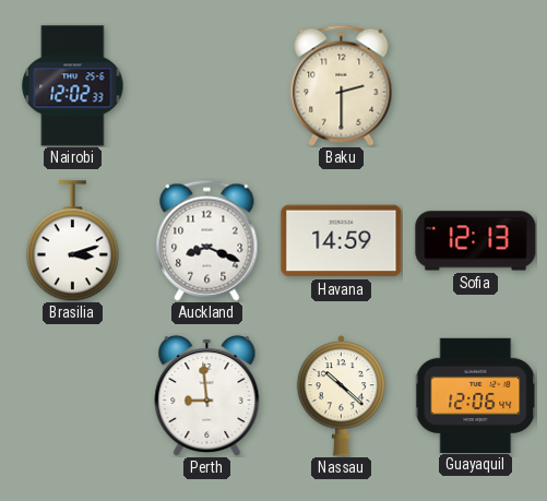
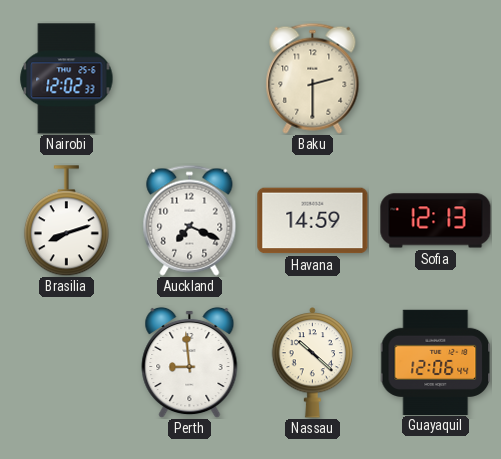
Brasilia: 3:12 -> 8:12
Auckland: 8:19 -> 7:19
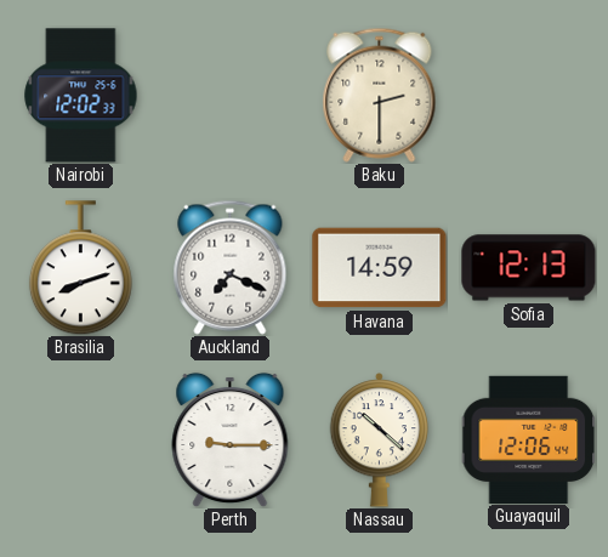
Perth: 8:59 -> 9:15
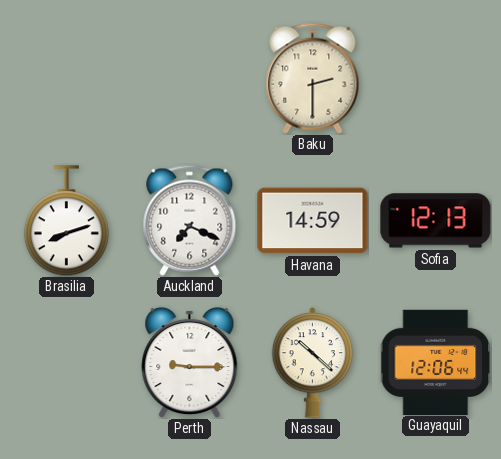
Nairobi: 12:02 -> none
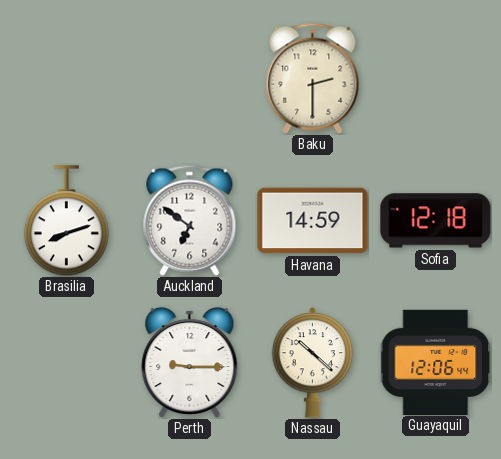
Auckland: 7:19 -> 6:51
Sofia: 12:13 -> 12:18
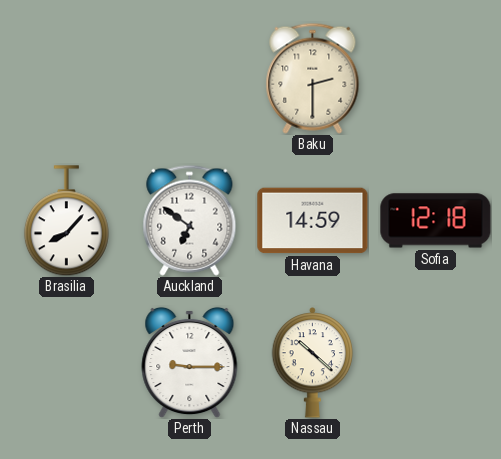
Brasilia: 8:12 -> 8:07
Guayaquil: 12:06 -> none
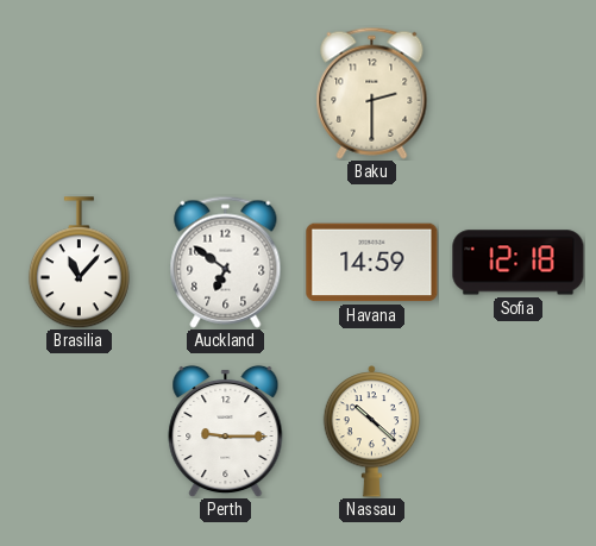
Brasilia: 8:07 -> 11:07
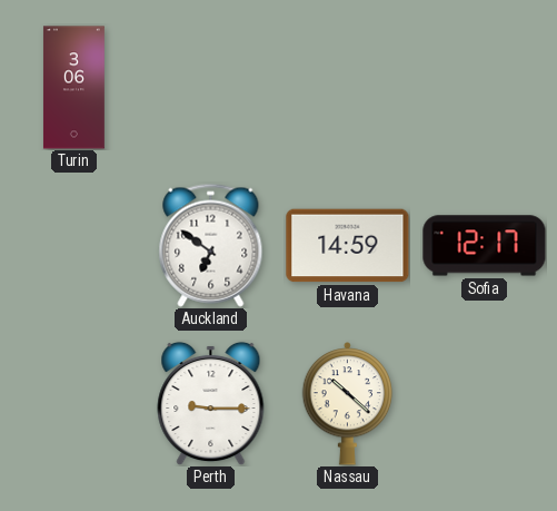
Turin: none -> 3:06
Baku: 2:30 -> none
Brasilia: 11:07 -> none
Sofia: 12:18 -> 12:17
